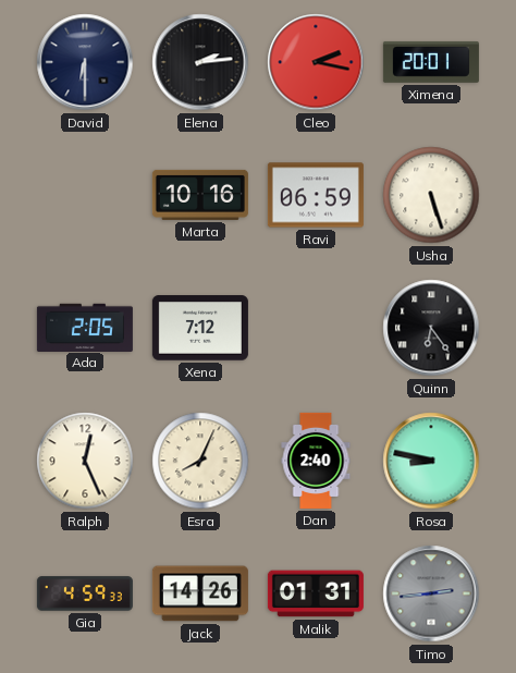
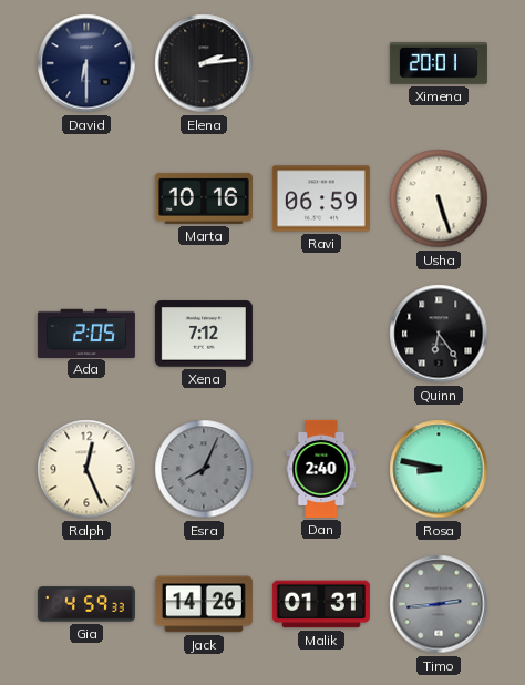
Cleo: 2:17 -> none
Esra dial: cream -> grey
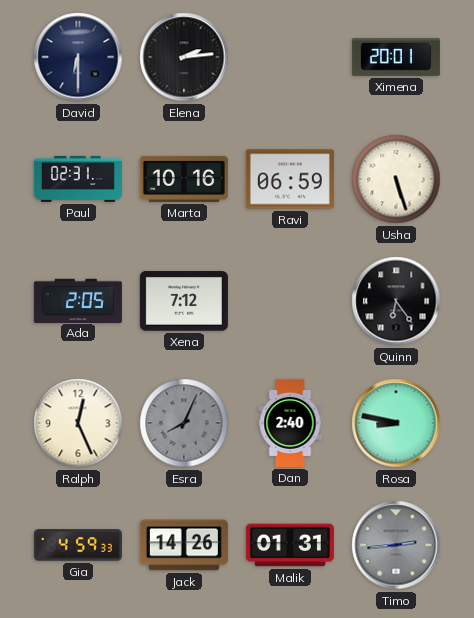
Paul: none -> 02:31
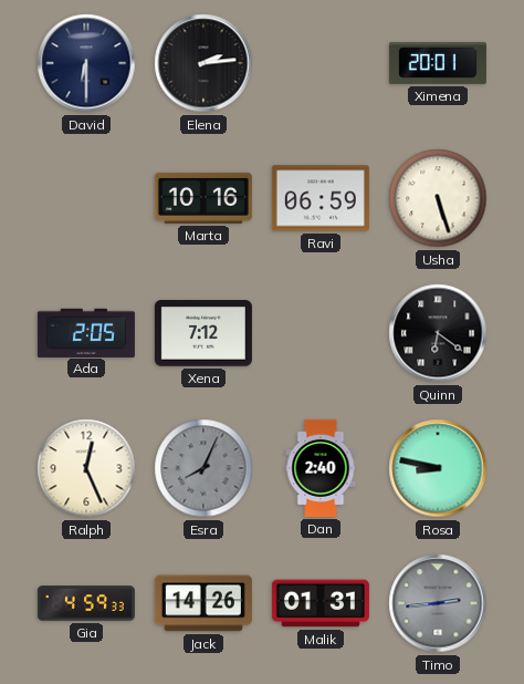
Paul: 02:31 -> none
Quinn: 6:24 -> 6:21
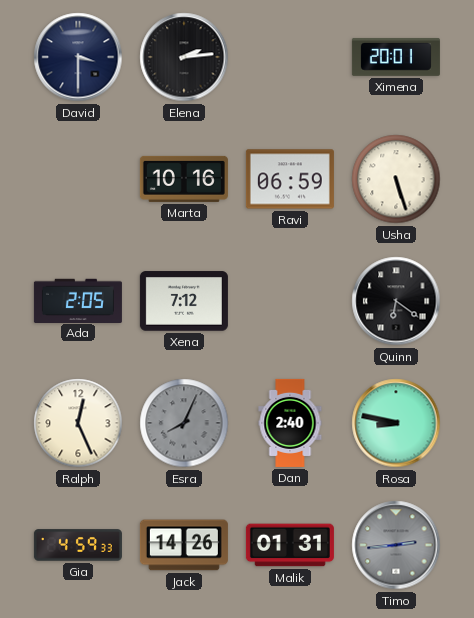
David: 6:30 -> 3:30
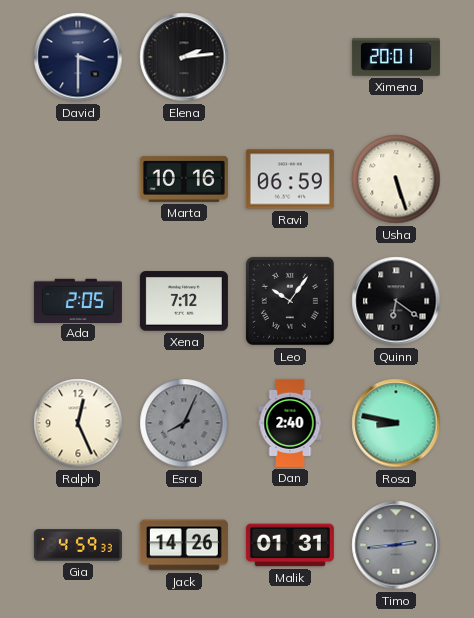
Leo: none -> 10:06
